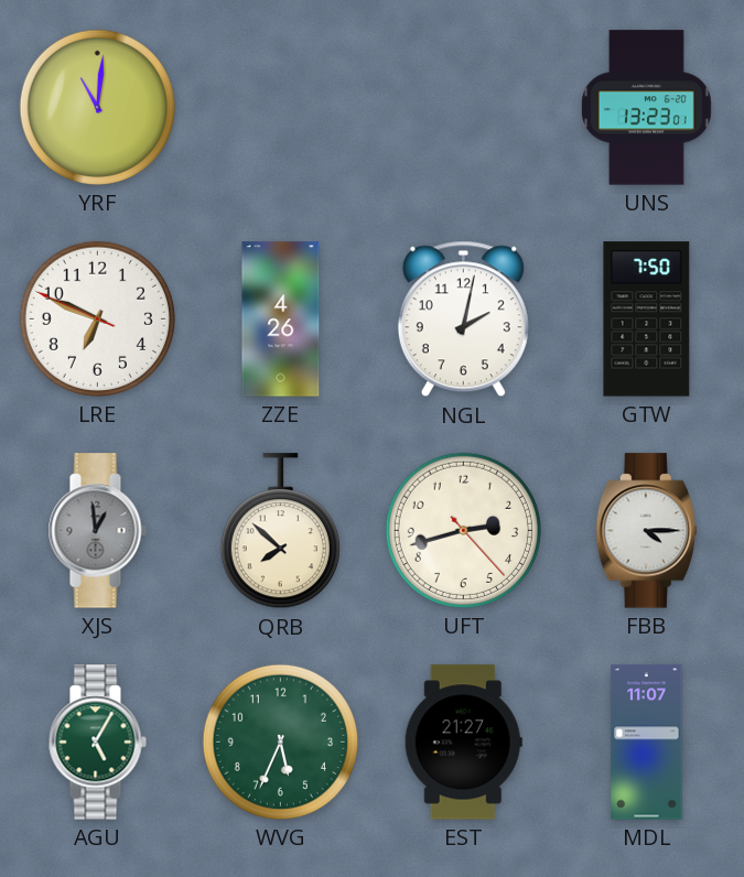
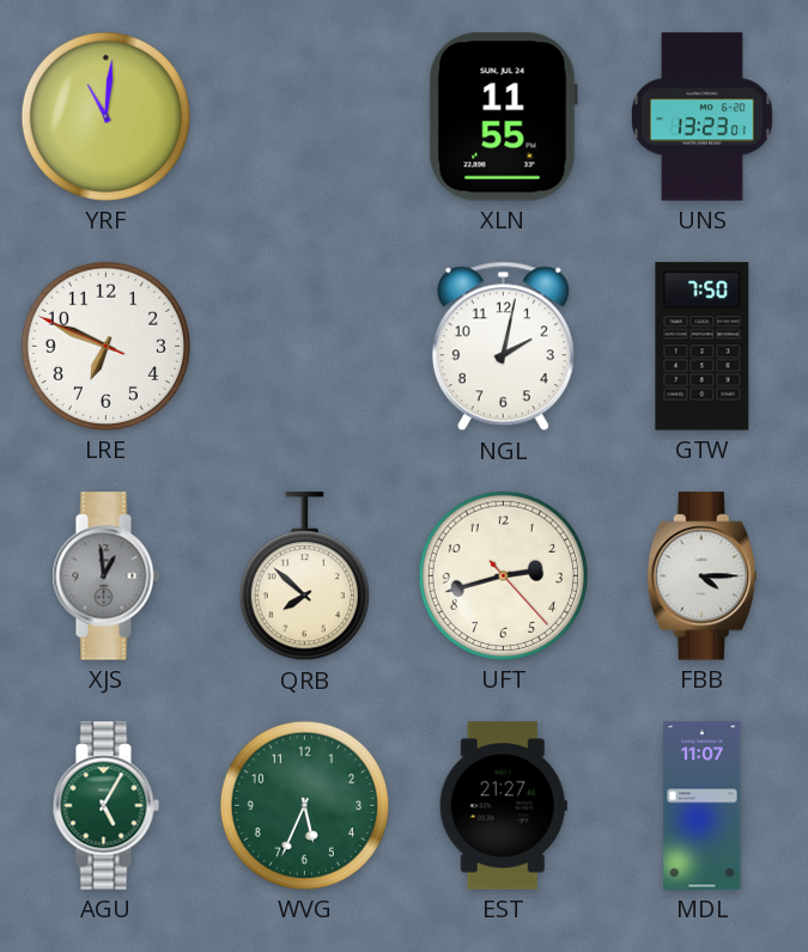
XLN: none -> 11:55
ZZE: 4:26 -> none
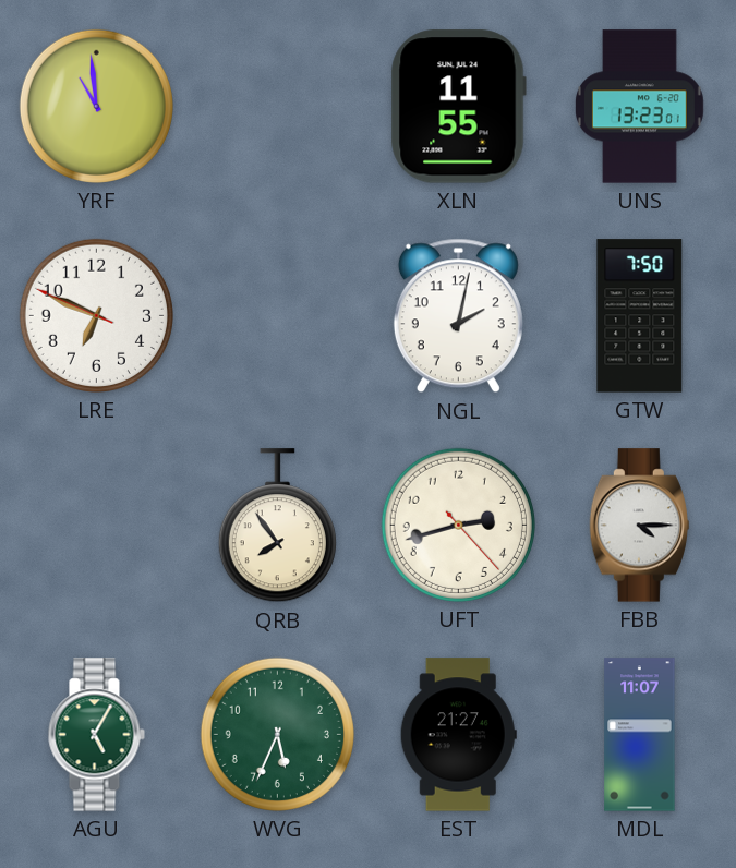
YRF: 11:01 -> 10:59
XJS: 12:59 -> none
QRB: 7:52 -> 7:54
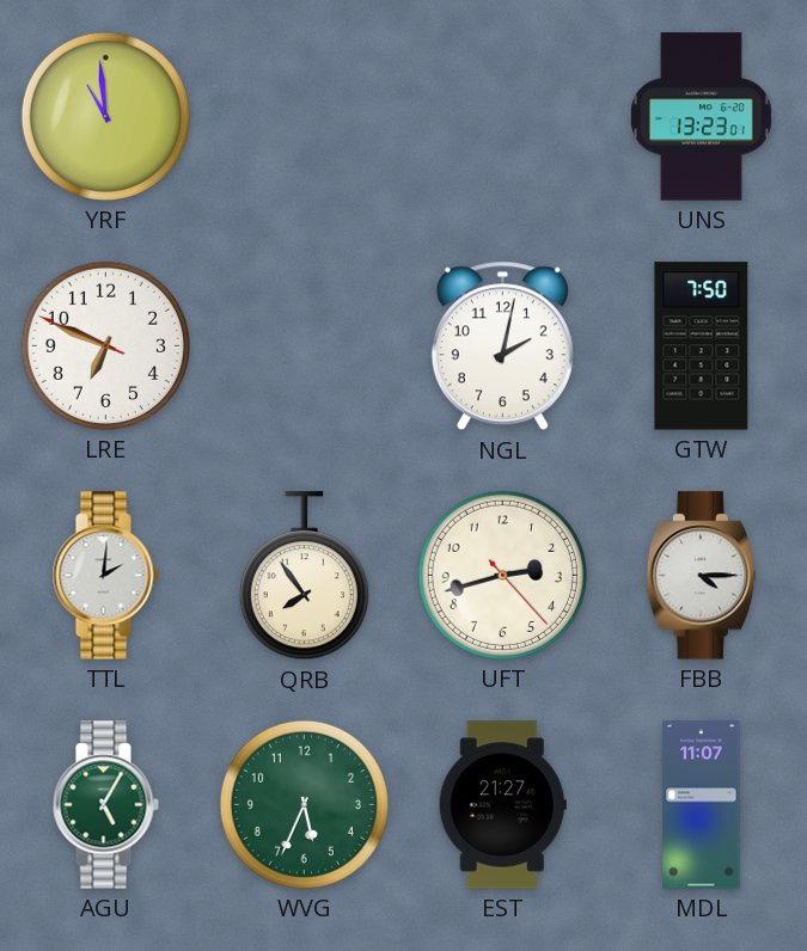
XLN: 11:55 -> none
TTL: none -> 2:01
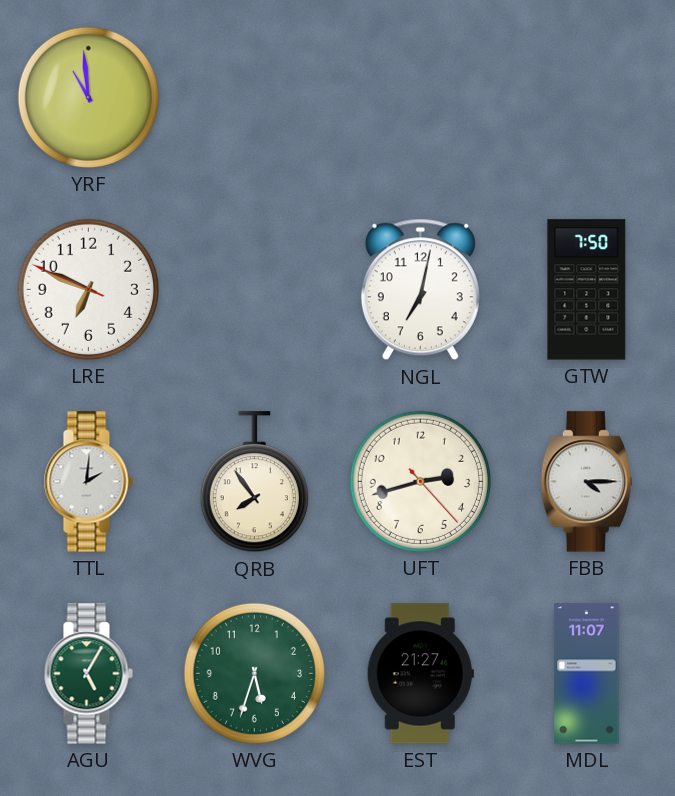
UNS: 13:23 -> none
NGL: 2:02 -> 7:02
WVG: 5:34 -> 5:33
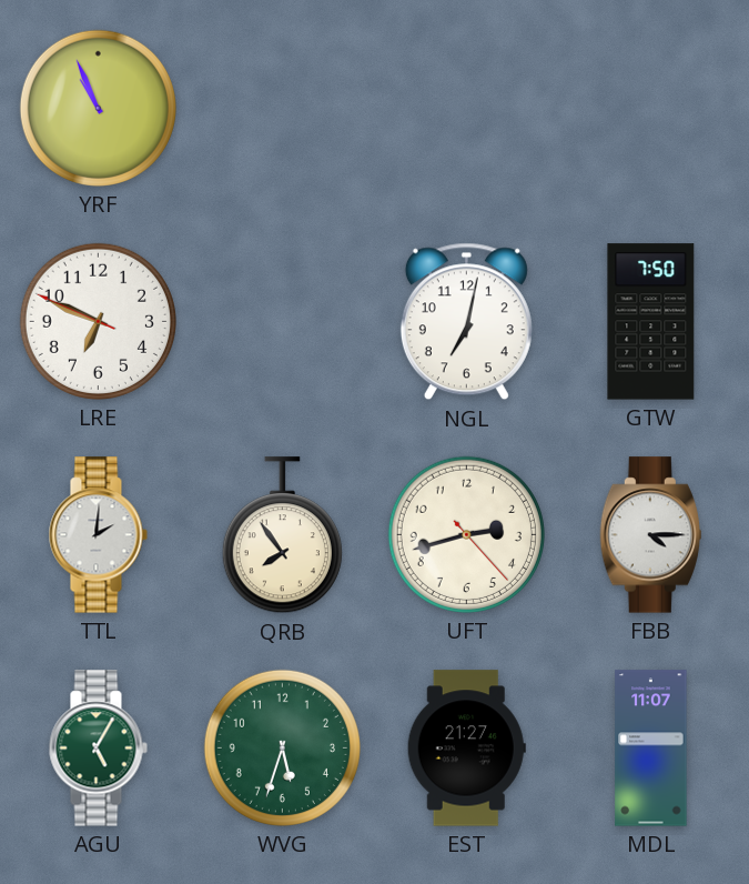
YRF: 10:59 -> 10:56
